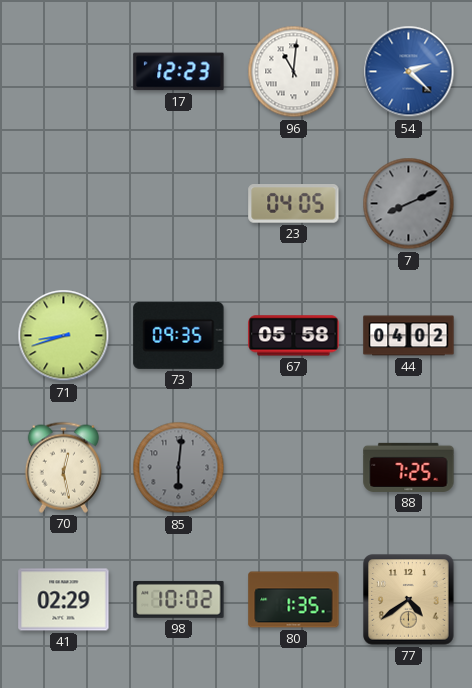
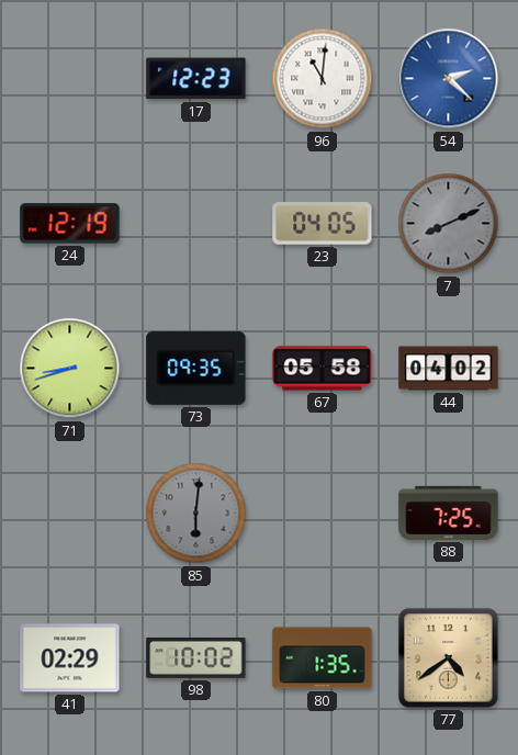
24: none -> 12:19
70: 12:28 -> none
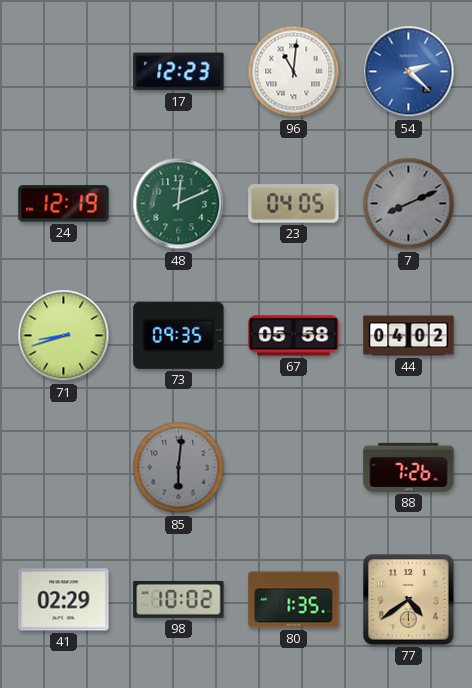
48: none -> 12:11
88: 7:25 -> 7:26
